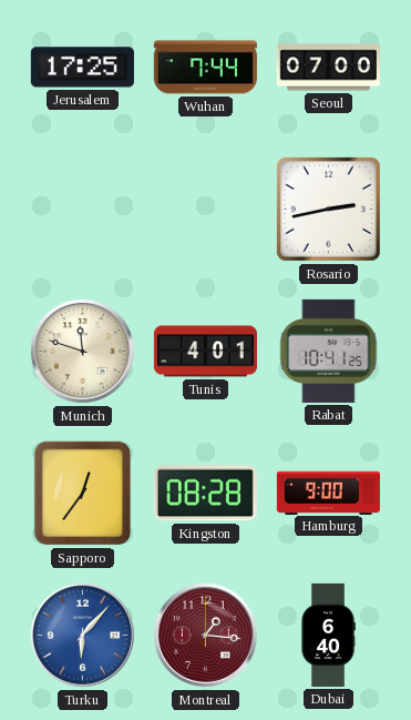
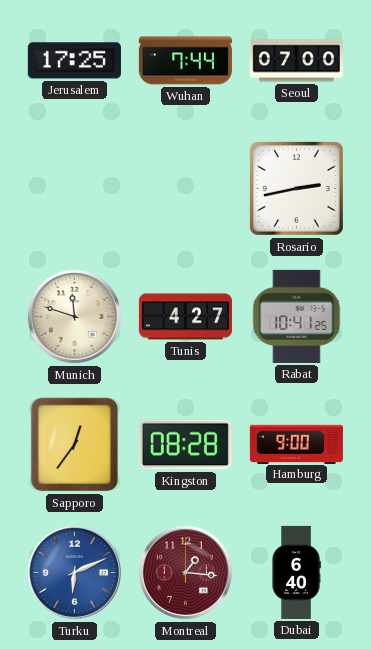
Tunis: 4:01 -> 4:27
Turku: 6:07 -> 6:11
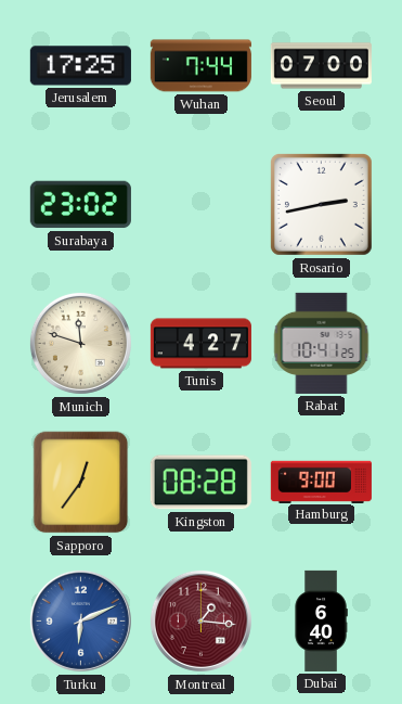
Surabaya: none -> 23:02
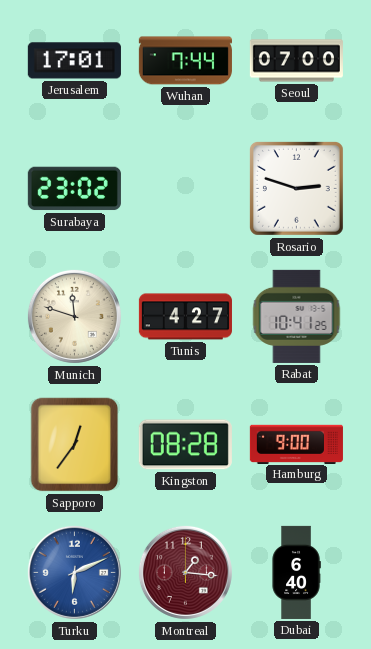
Jerusalem: 17:25 -> 17:01
Rosario: 2:43 -> 2:48
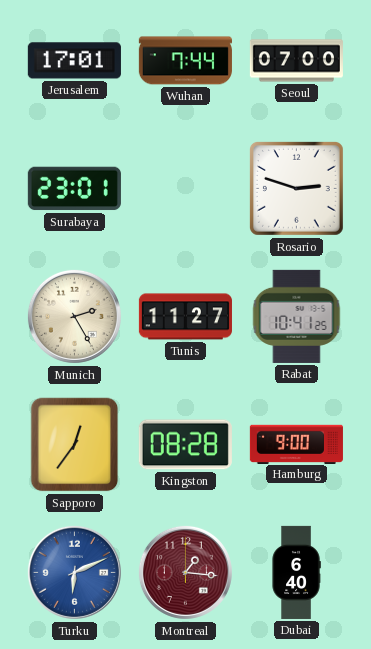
Surabaya: 23:02 -> 23:01
Munich: 11:48 -> 2:25
Tunis: 4:27 -> 11:27
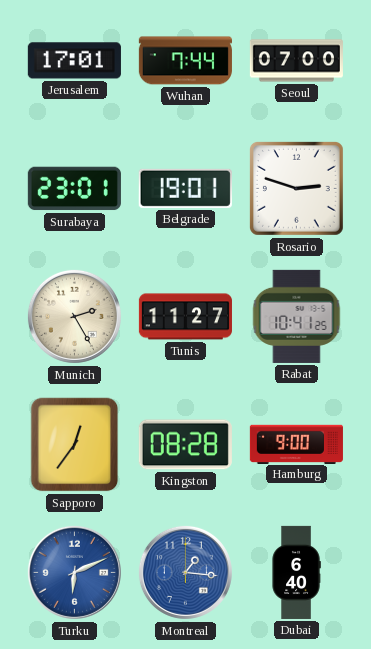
Belgrade: none -> 19:01
Montreal dial: burgundy -> blue
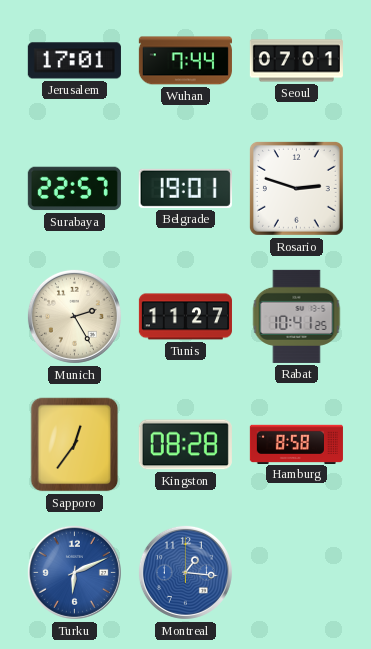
Seoul: 07:00 -> 07:01
Surabaya: 23:01 -> 22:57
Hamburg: 9:00 -> 8:58
Dubai: 6:40 -> none
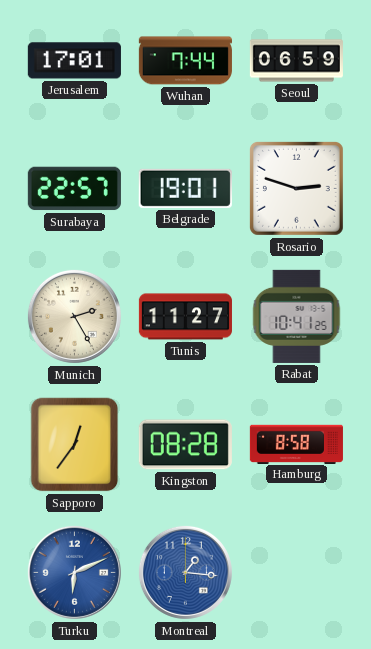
Seoul: 07:01 -> 06:59
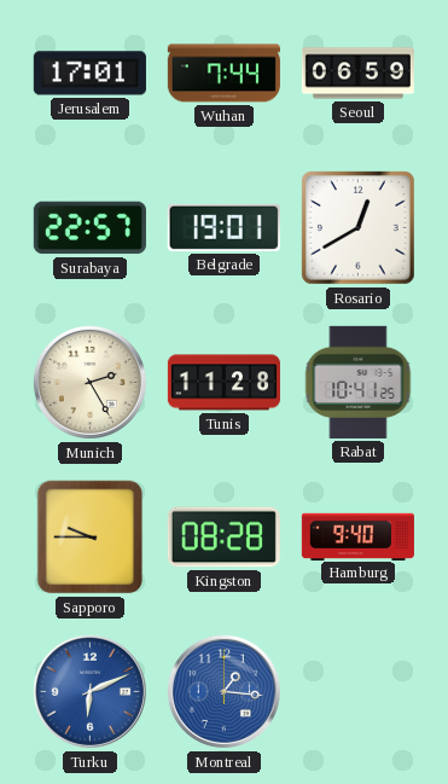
Rosario: 2:48 -> 12:40
Tunis: 11:27 -> 11:28
Sapporo: 12:36 -> 9:45
Hamburg: 8:58 -> 9:40
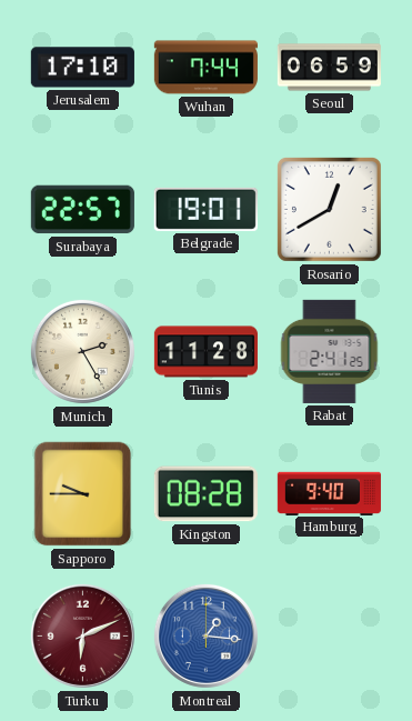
Jerusalem: 17:01 -> 17:10
Rabat: 10:41 -> 2:41
Turku dial: blue -> burgundy
